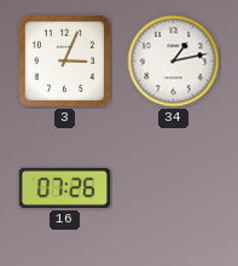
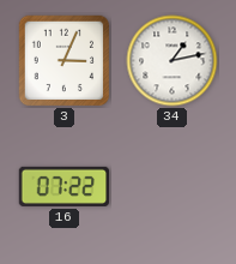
16: 07:26 -> 07:22
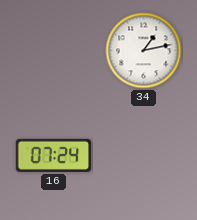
3: 3:04 -> none
16: 07:22 -> 07:24
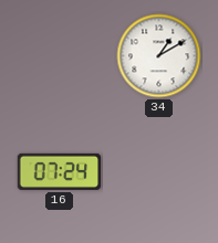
34: 1:13 -> 1:10
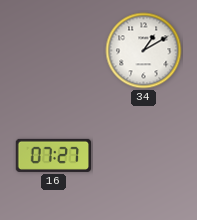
16: 07:24 -> 07:27
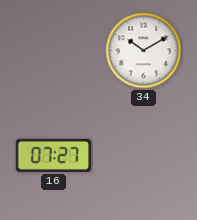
34: 1:10 -> 10:10
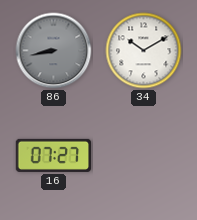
86: none -> 8:43
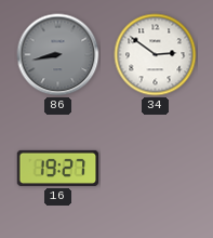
34: 10:10 -> 2:51
16: 07:27 -> 19:27
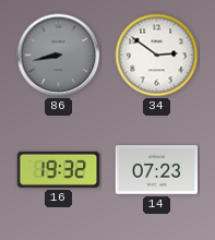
16: 19:27 -> 19:32
14: none -> 07:23
